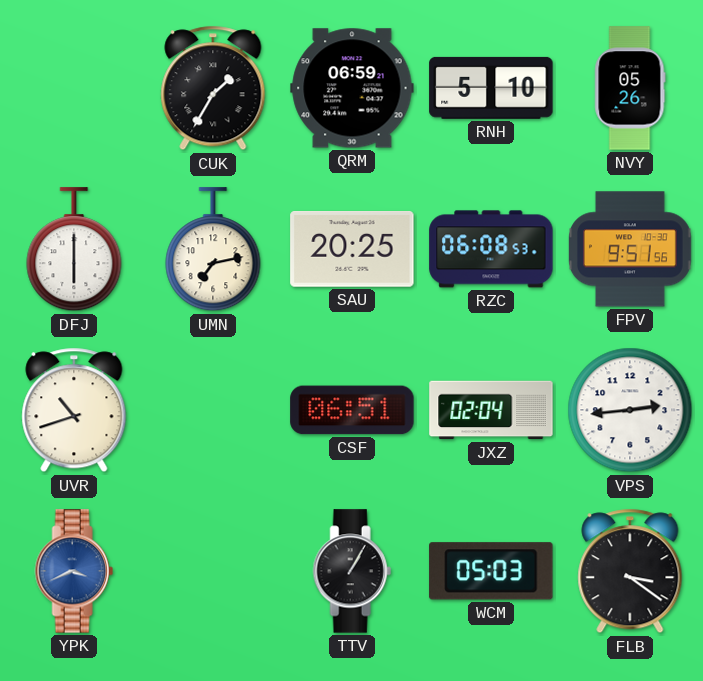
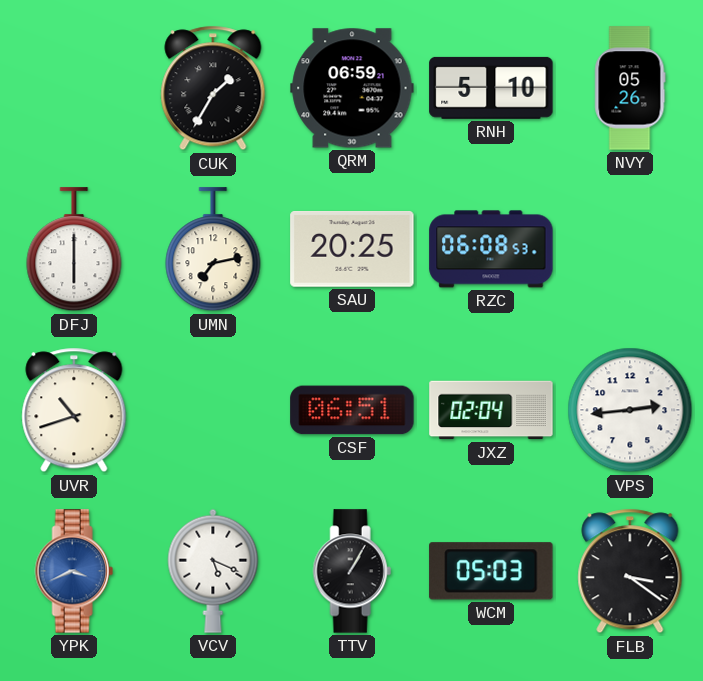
FPV: 9:51 -> none
VCV: none -> 5:19
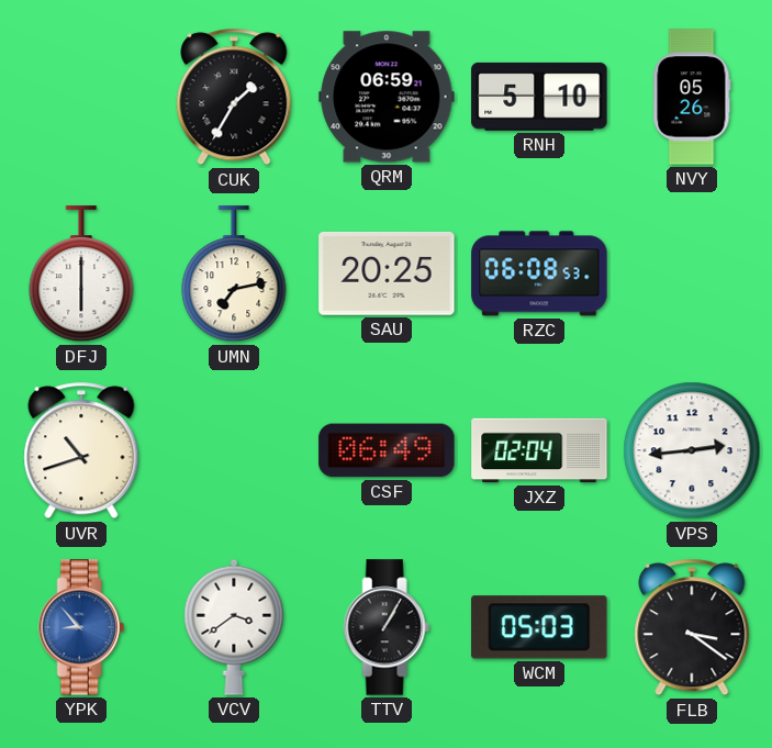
CSF: 06:51 -> 06:49
YPK: 3:41 -> 8:53
VCV: 5:19 -> 3:39
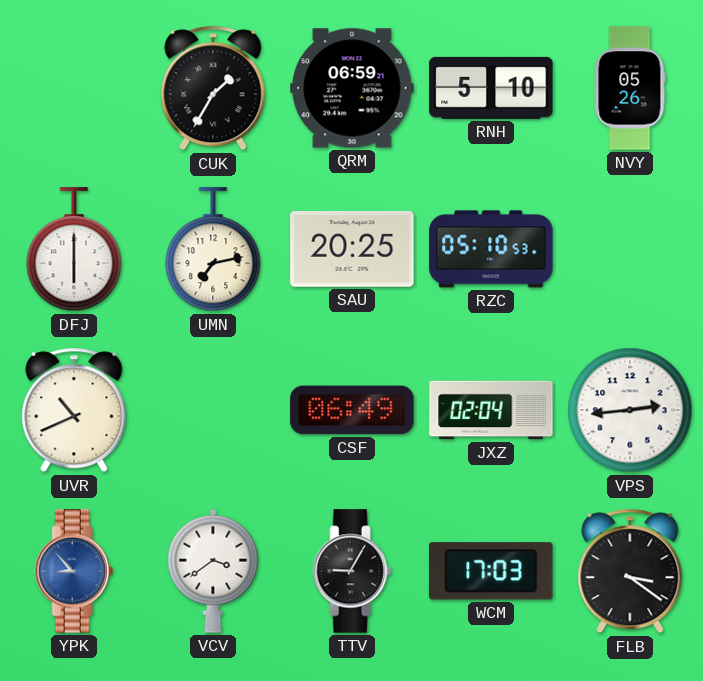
RZC: 06:08 -> 05:10
UVR: 10:42 -> 10:41
TTV: 1:05 -> 9:05
WCM: 05:03 -> 17:03
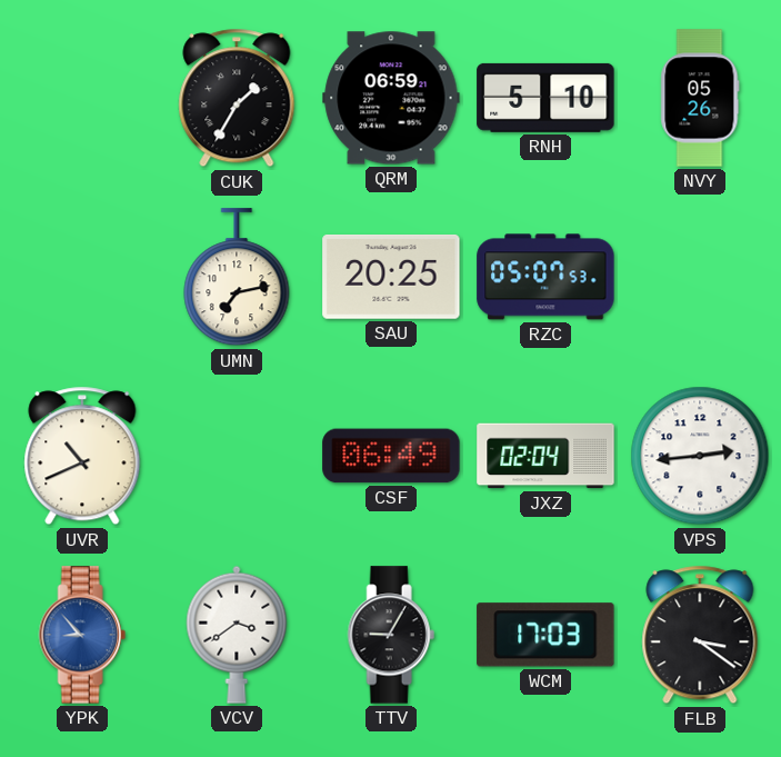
DFJ: 6:00 -> none
RZC: 05:10 -> 05:07
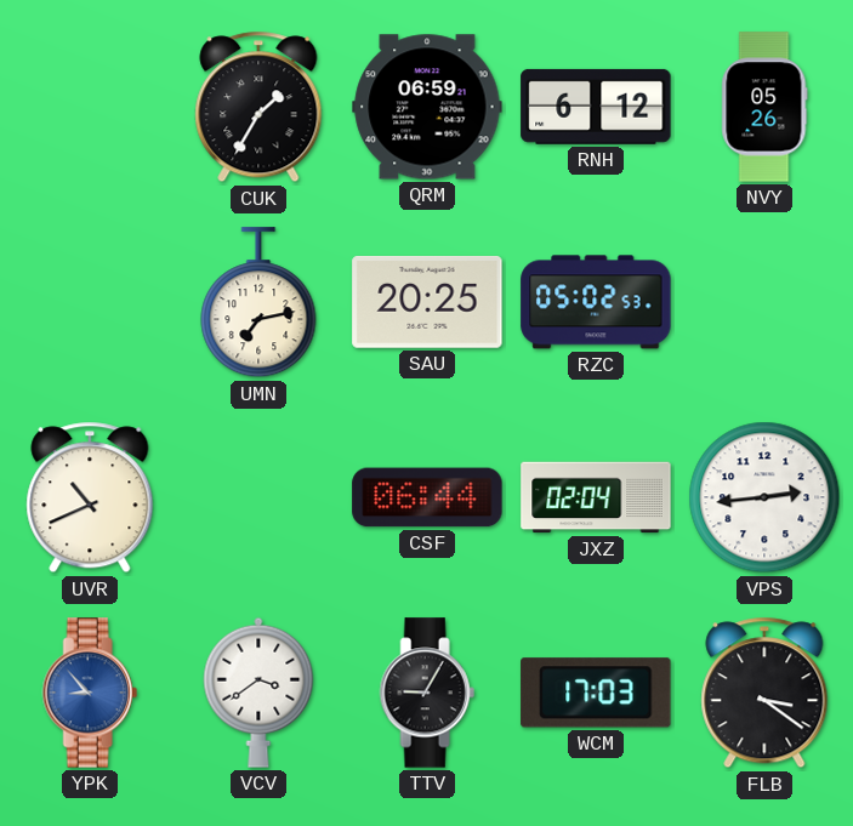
RNH: 5:10 -> 6:12
RZC: 05:07 -> 05:02
CSF: 06:49 -> 06:44
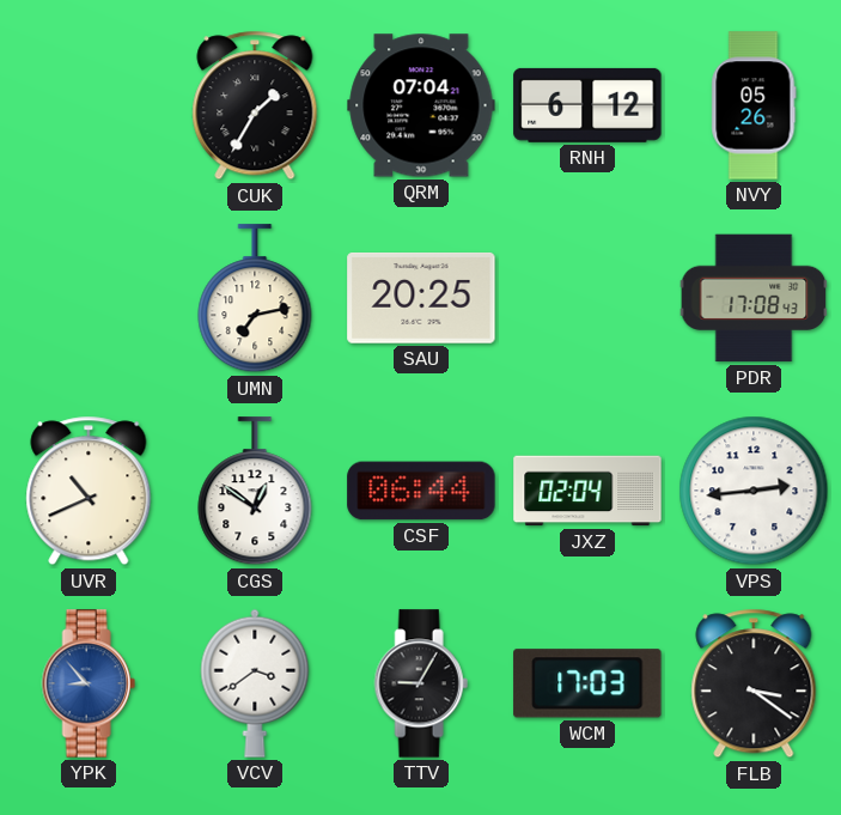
QRM: 06:59 -> 07:04
RZC: 05:02 -> none
PDR: none -> 17:08
CGS: none -> 12:51
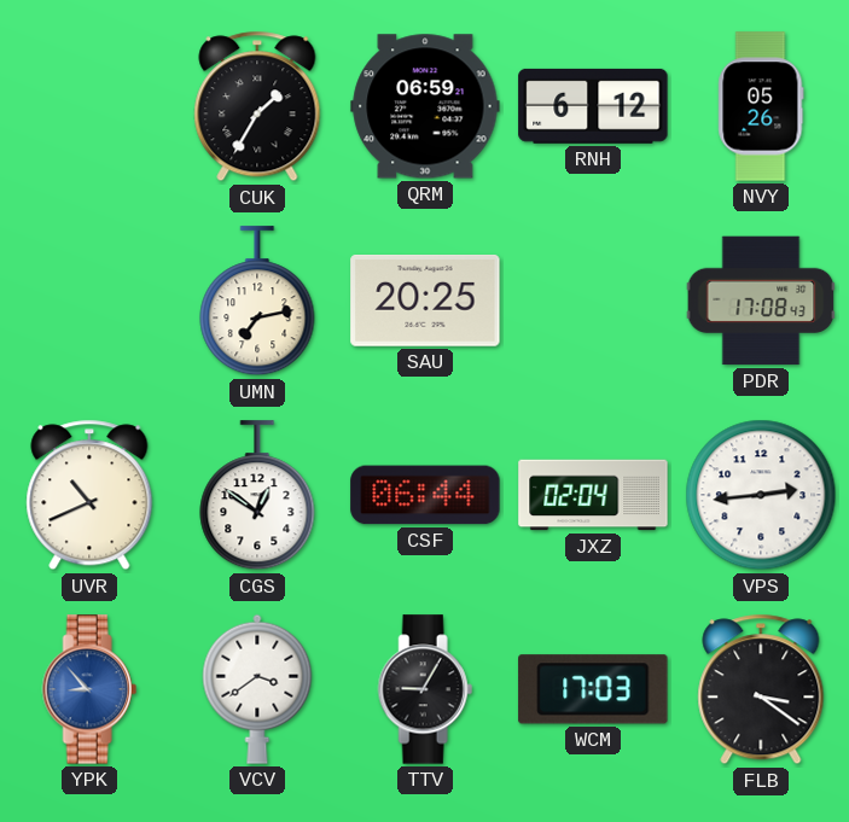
QRM: 07:04 -> 06:59
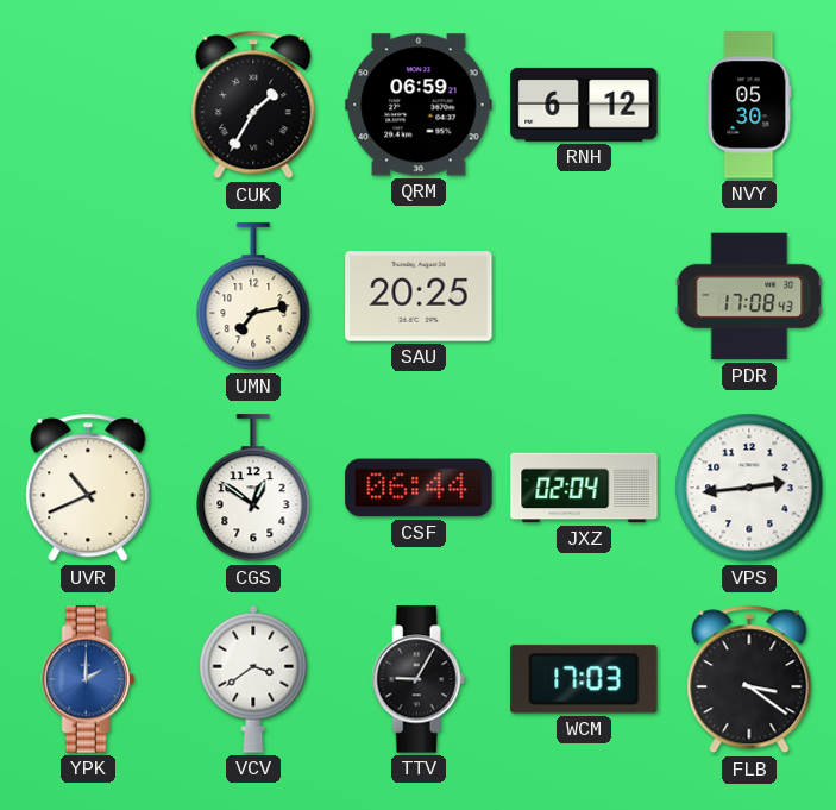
NVY: 05:26 -> 05:30
YPK: 8:53 -> 2:00
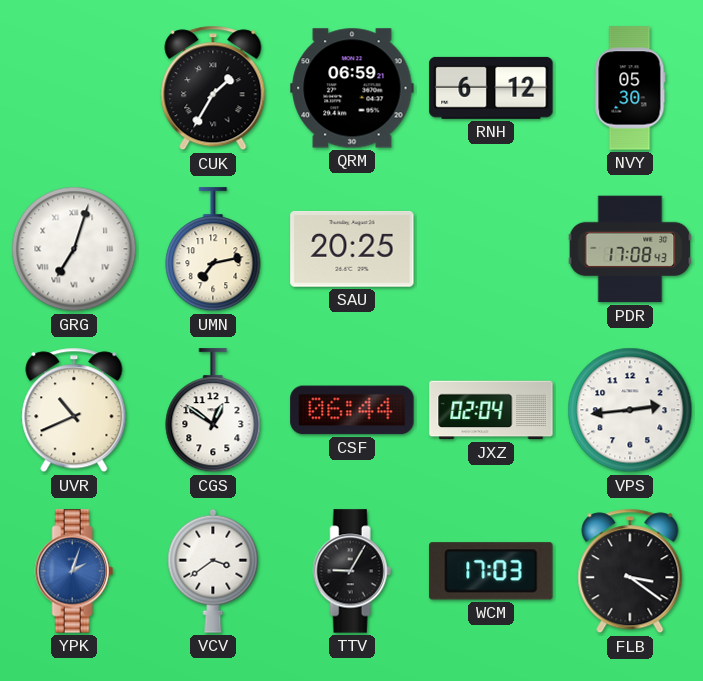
GRG: none -> 7:03
YPK: 2:00 -> 2:03
